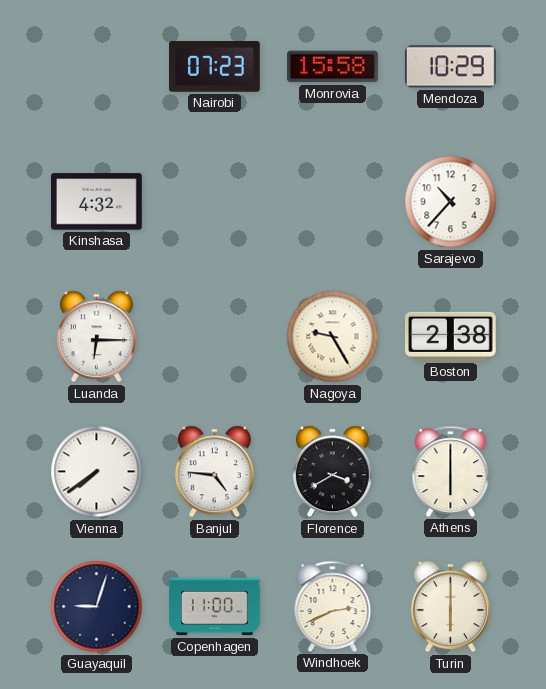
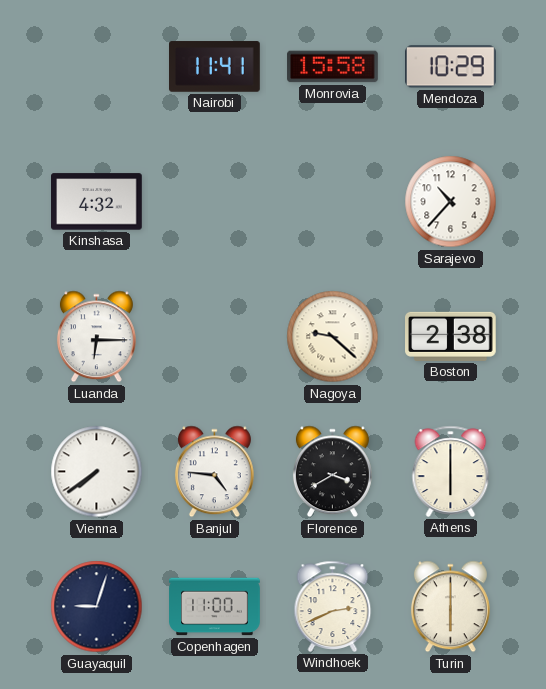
Nairobi: 07:23 -> 11:41
Nagoya: 9:25 -> 9:22
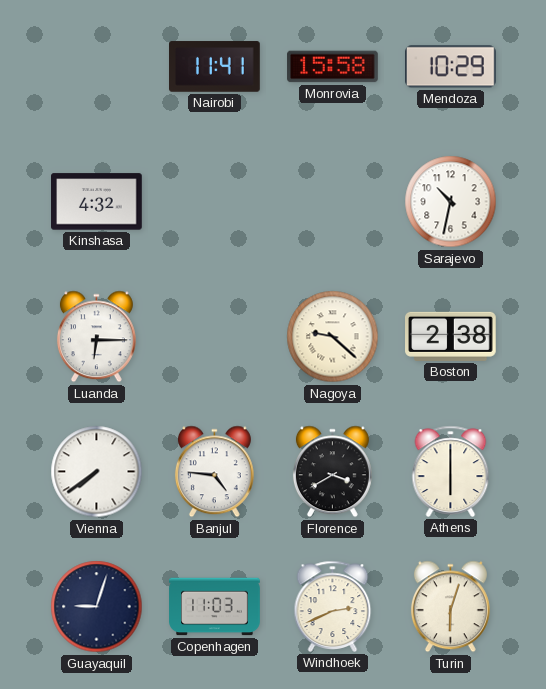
Sarajevo: 10:37 -> 10:32
Copenhagen: 11:00 -> 11:03
Turin: 6:00 -> 6:03
